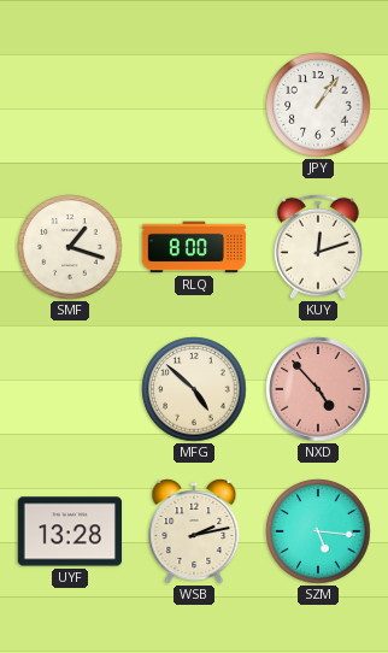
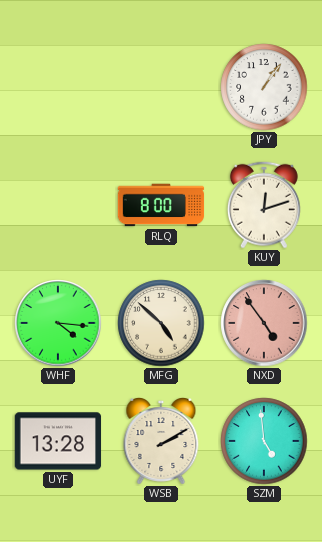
SMF: 1:18 -> none
WHF: none -> 4:16
NXD: 4:53 -> 4:54
WSB: 2:13 -> 2:10
SZM: 5:16 -> 4:59
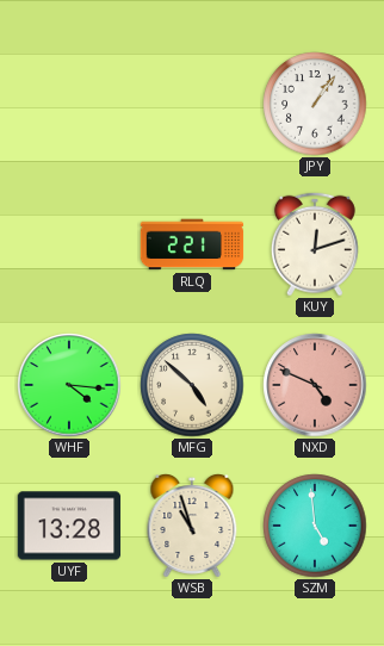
RLQ: 8:00 -> 2:21
NXD: 4:54 -> 4:49
WSB: 2:10 -> 10:57
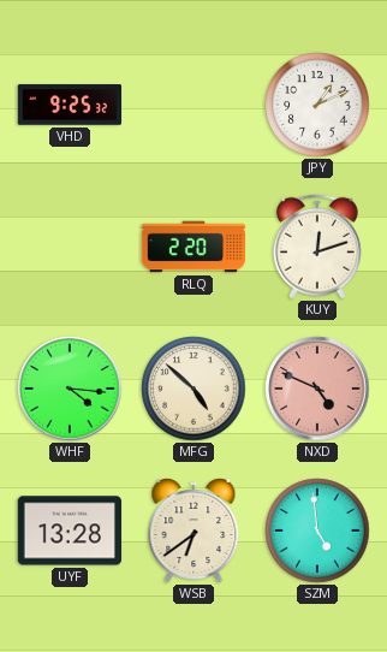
VHD: none -> 9:25
JPY: 1:06 -> 1:11
RLQ: 2:21 -> 2:20
WSB: 10:57 -> 6:39
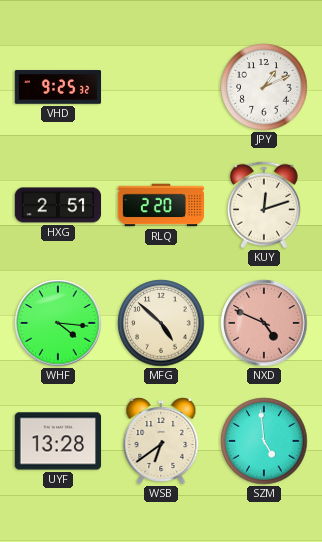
HXG: none -> 2:51
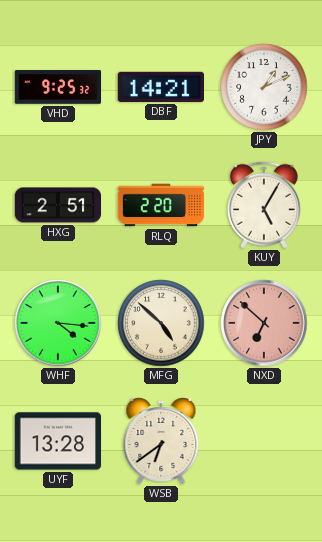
DBF: none -> 14:21
KUY: 12:12 -> 5:05
NXD: 4:49 -> 6:52
SZM: 4:59 -> none
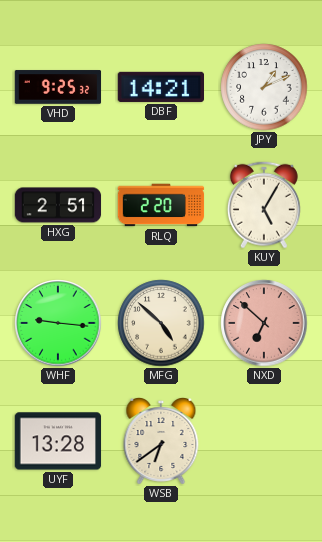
WHF: 4:16 -> 9:16
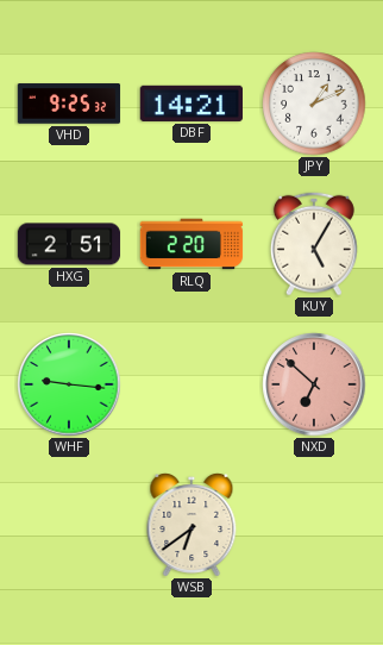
MFG: 4:52 -> none
UYF: 13:28 -> none
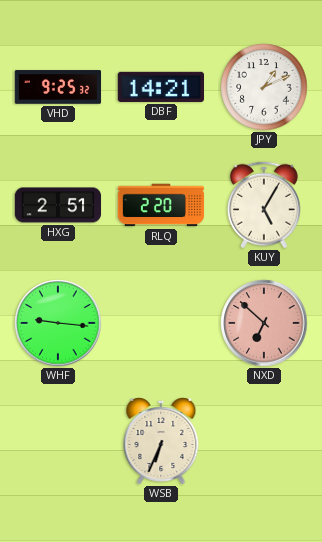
WSB: 6:39 -> 6:34
